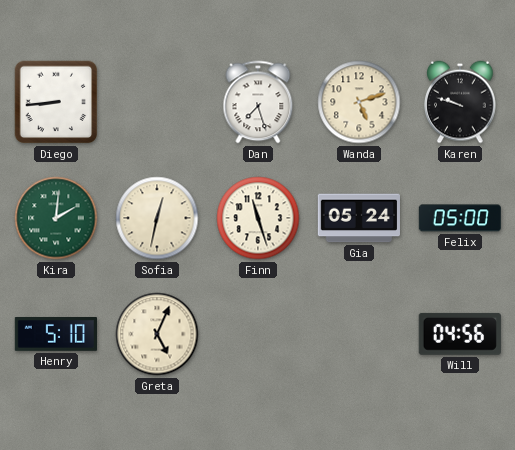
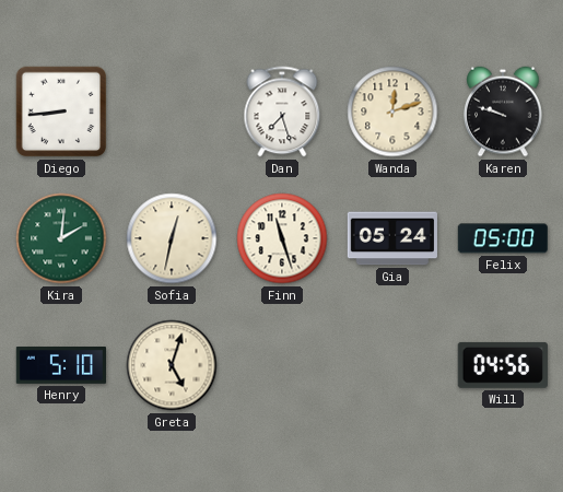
Wanda: 5:12 -> 12:12
Greta: 5:04 -> 5:03
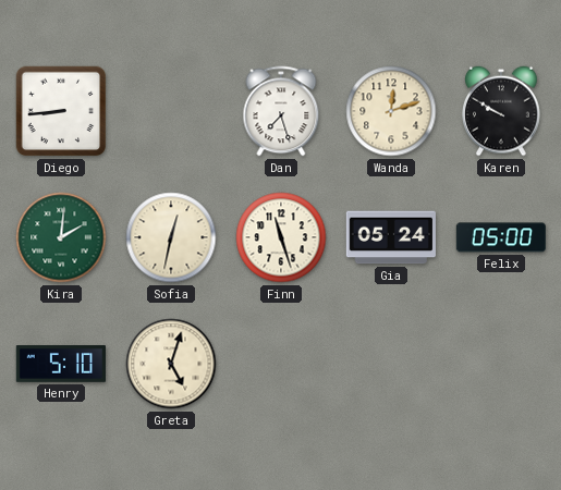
Karen: 9:48 -> 9:50
Will: 04:56 -> none
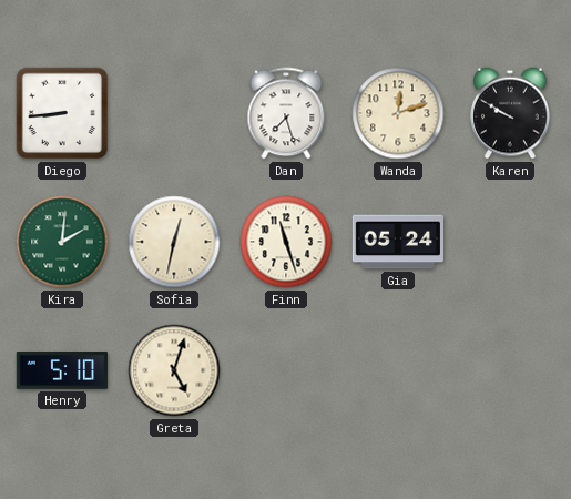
Felix: 05:00 -> none
